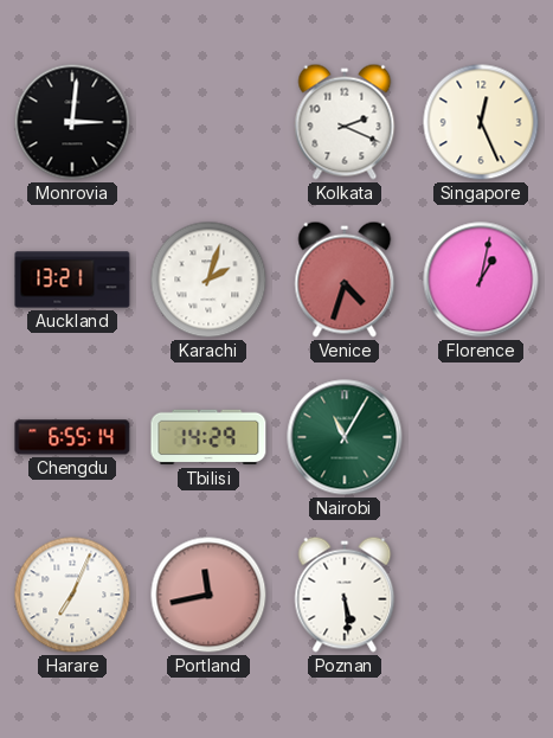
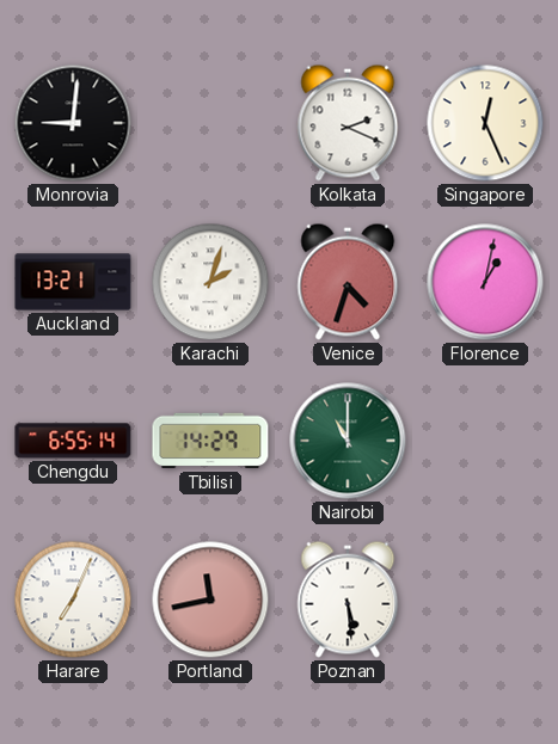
Monrovia: 3:01 -> 9:01
Nairobi: 11:05 -> 11:00
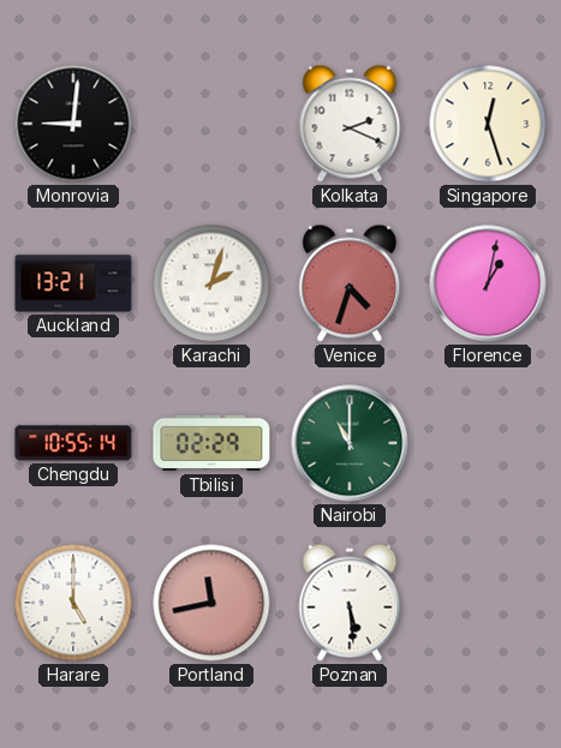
Singapore: 12:26 -> 12:27
Chengdu: 6:55 -> 10:55
Tbilisi: 14:29 -> 02:29
Harare: 7:04 -> 5:00
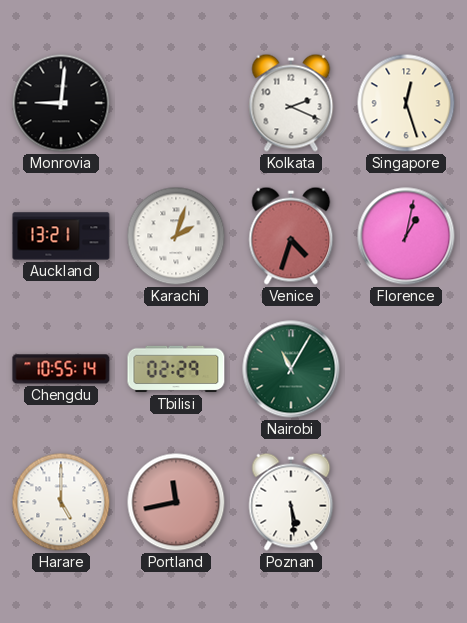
Nairobi: 11:00 -> 11:05
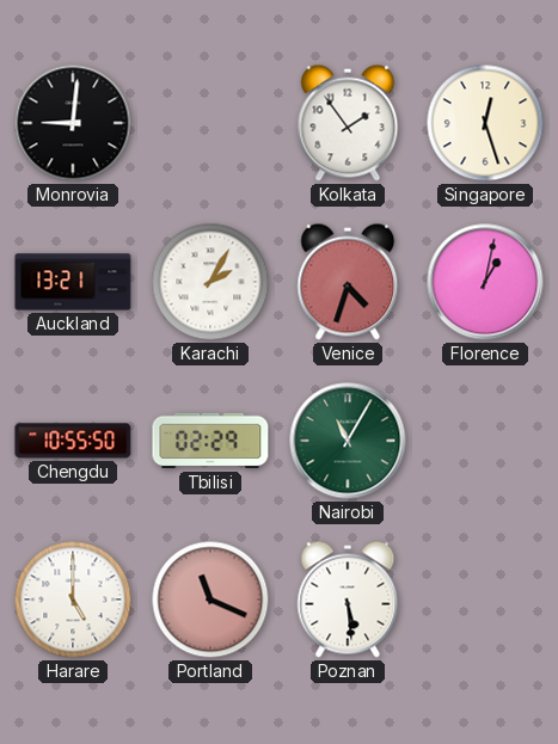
Kolkata: 2:19 -> 1:54
Karachi: 2:03 -> 2:05
Chengdu: 10:55:14 -> 10:55:50
Portland: 11:43 -> 11:19
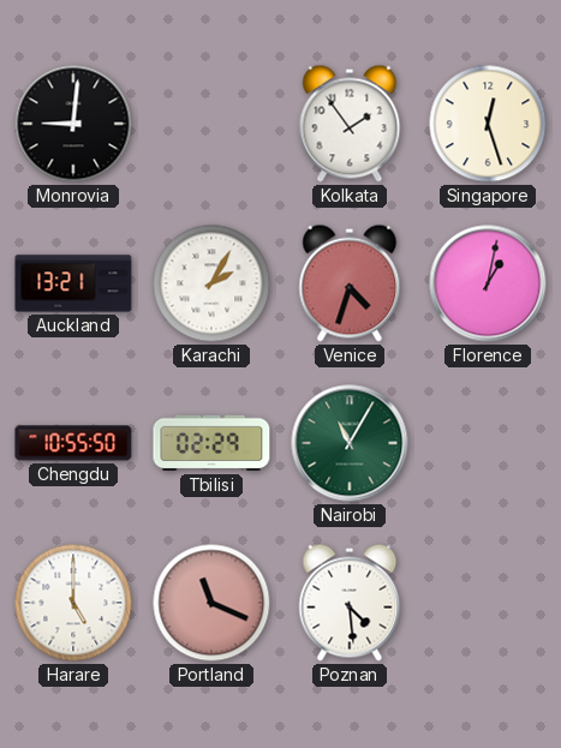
Poznan: 5:29 -> 4:29
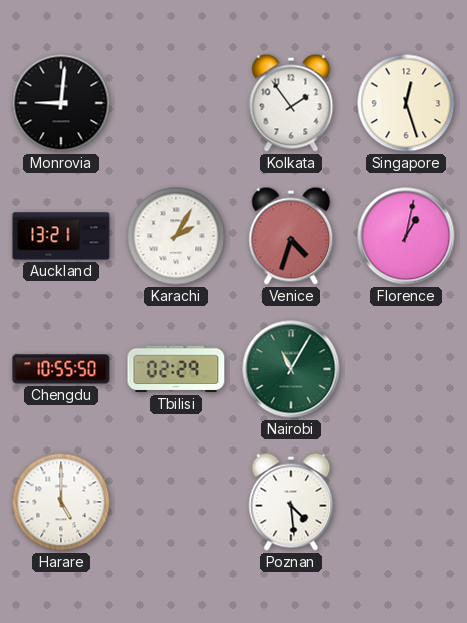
Portland: 11:19 -> none
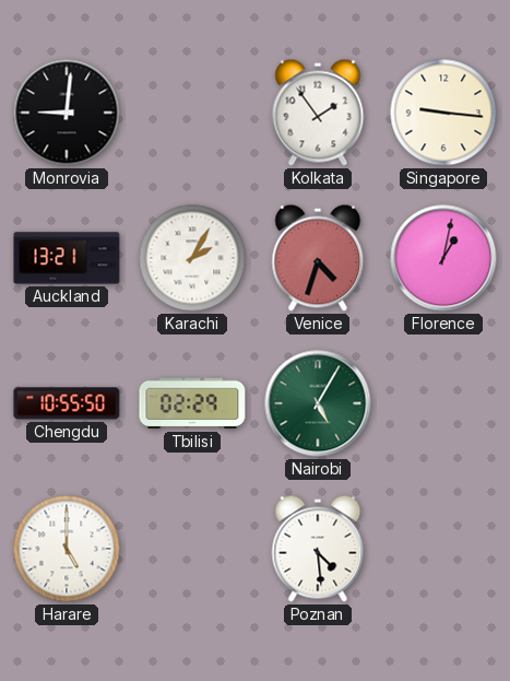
Singapore: 12:27 -> 9:16
Nairobi: 11:05 -> 5:05
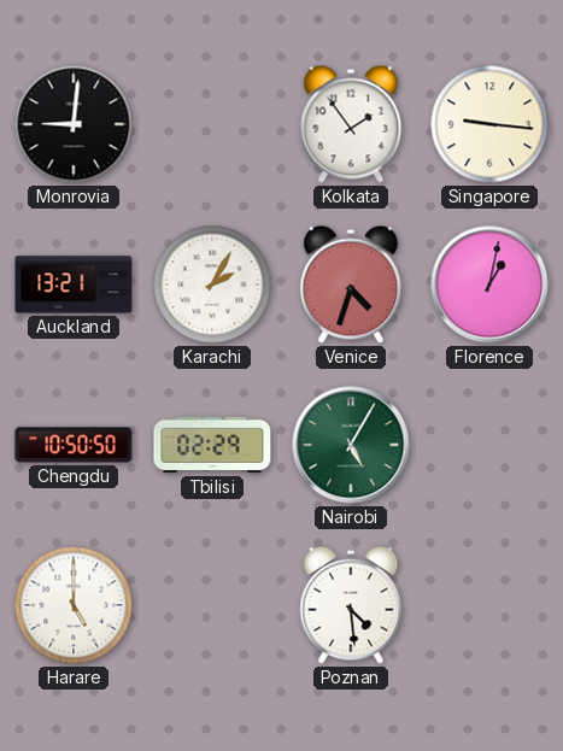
Chengdu: 10:55 -> 10:50
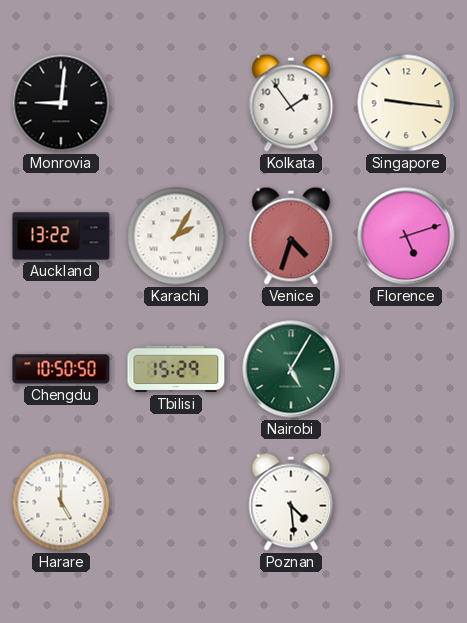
Auckland: 13:21 -> 13:22
Florence: 1:02 -> 5:12
Tbilisi: 02:29 -> 15:29
